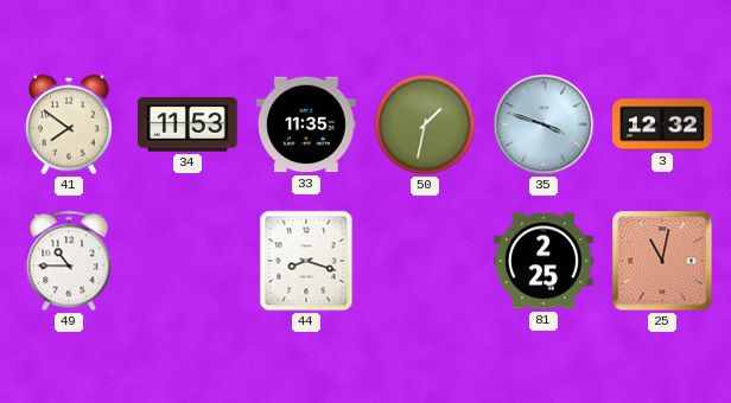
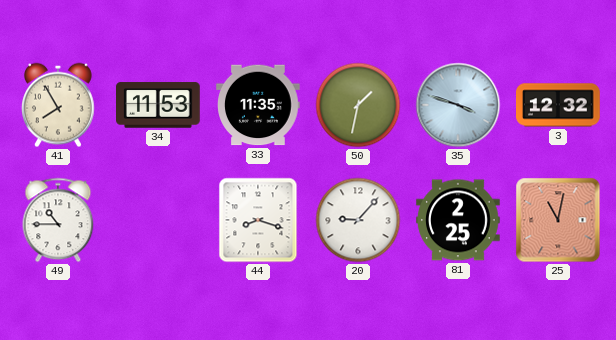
41: 7:51 -> 7:55
20: none -> 9:07
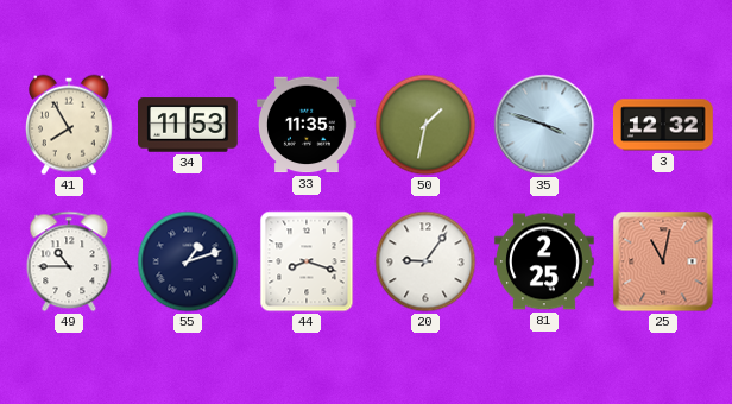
55: none -> 1:12
20: 9:07 -> 9:06
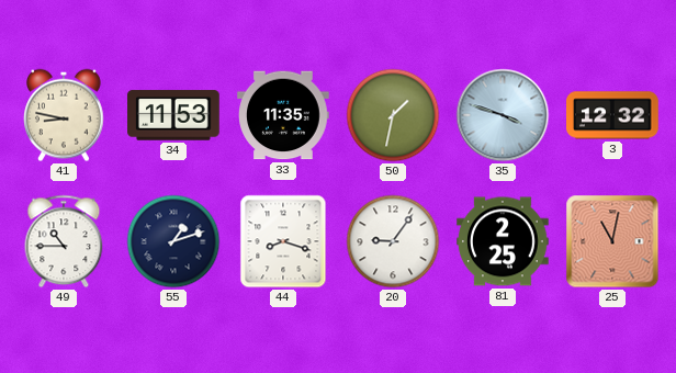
41: 7:55 -> 8:47
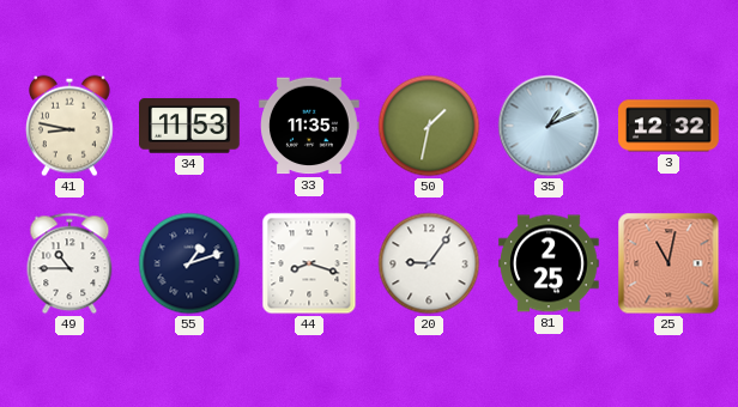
35: 3:48 -> 1:11
